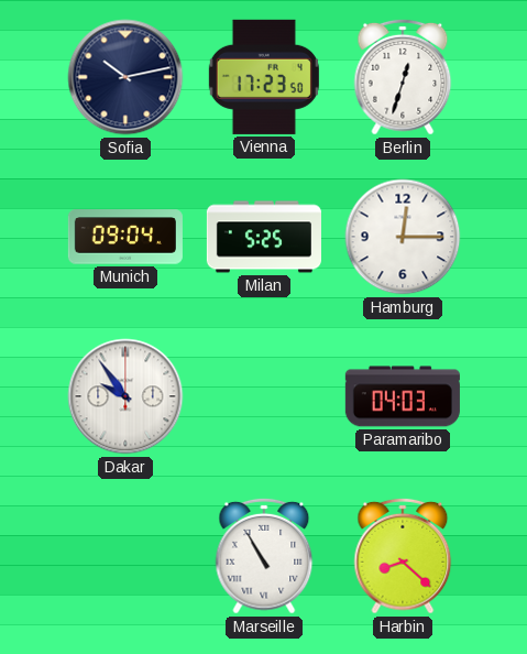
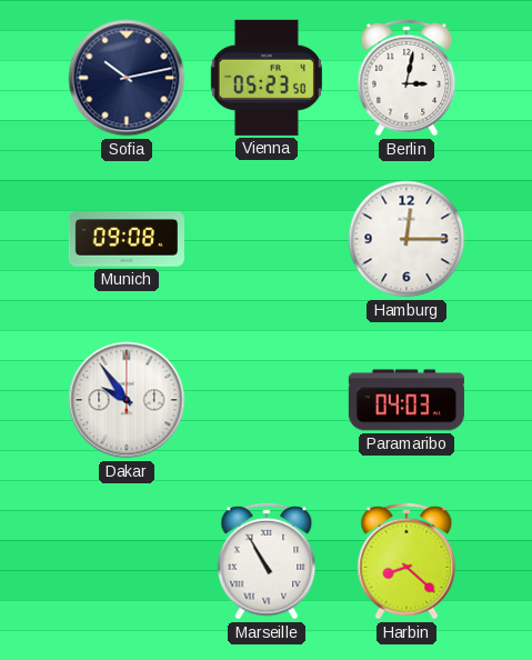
Vienna: 17:23 -> 05:23
Berlin: 12:33 -> 3:02
Munich: 09:04 -> 09:08
Milan: 5:25 -> none
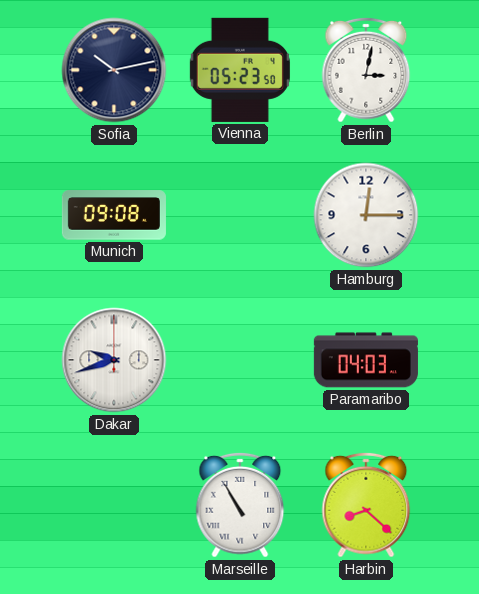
Dakar: 9:54 -> 9:42
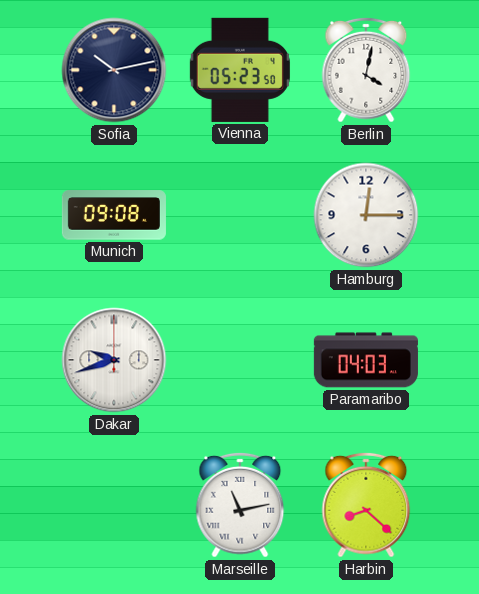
Berlin: 3:02 -> 4:02
Marseille: 10:55 -> 11:13
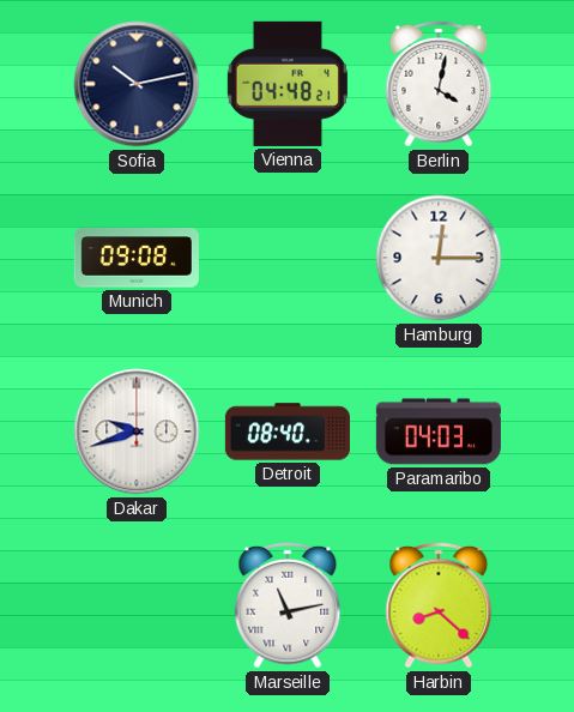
Vienna: 05:23 -> 04:48
Detroit: none -> 08:40
